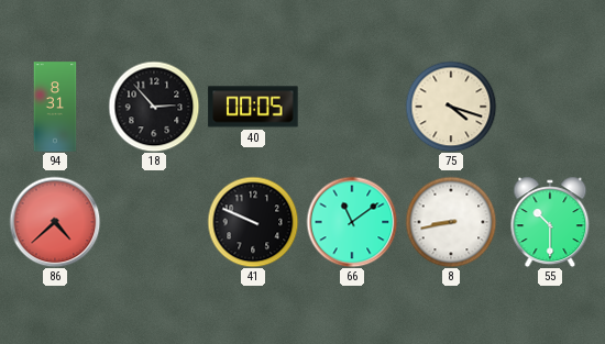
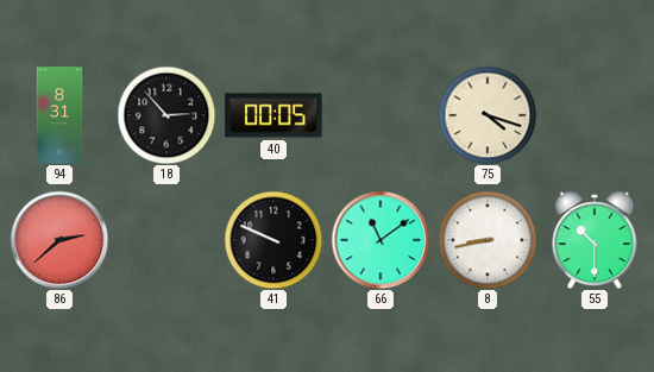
86: 4:38 -> 2:38
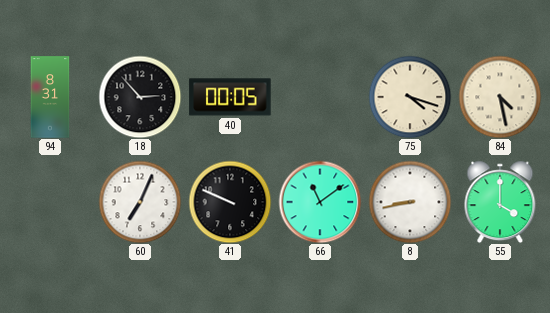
84: none -> 4:28
86: 2:38 -> none
60: none -> 7:04
55: 10:30 -> 4:00
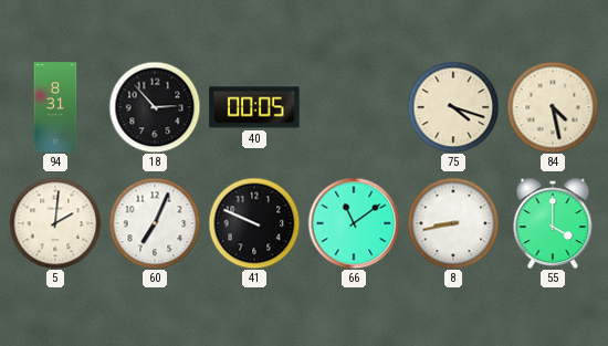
5: none -> 2:01
